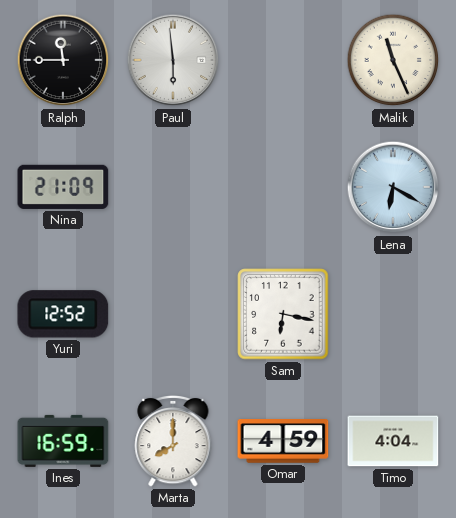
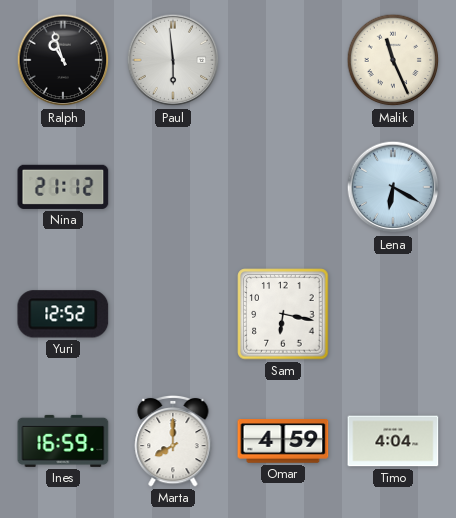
Ralph: 11:45 -> 10:57
Nina: 21:09 -> 21:12
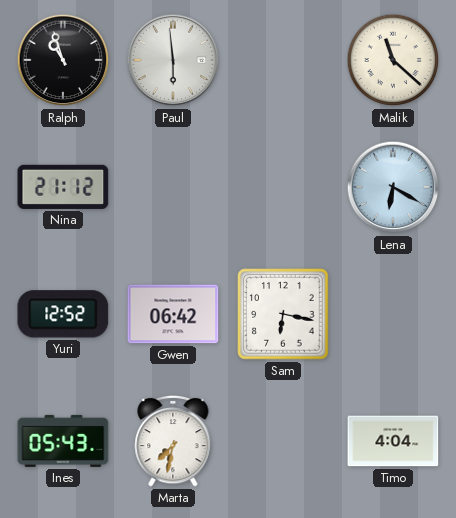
Malik: 11:26 -> 11:22
Gwen: none -> 06:42
Ines: 16:59 -> 05:43
Marta: 8:00 -> 7:32
Omar: 4:59 -> none
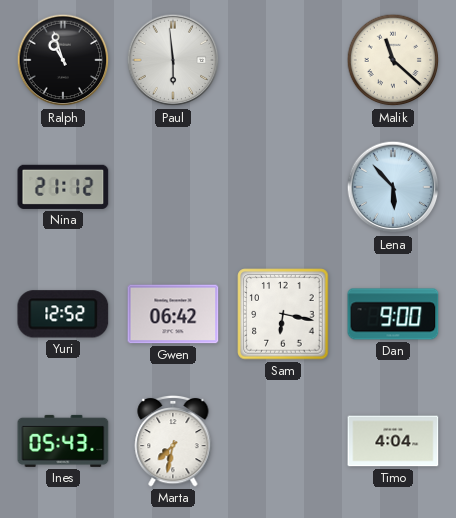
Lena: 6:20 -> 5:53
Dan: none -> 9:00
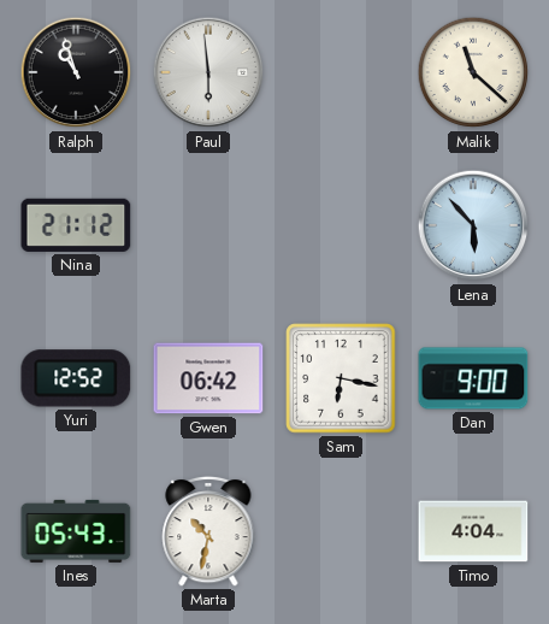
Marta: 7:32 -> 10:32
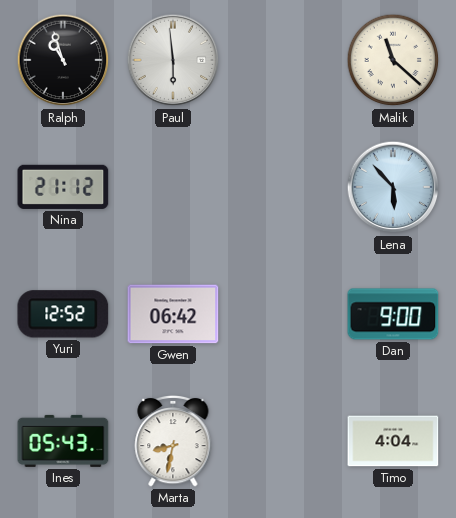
Sam: 6:17 -> none
Marta: 10:32 -> 8:32
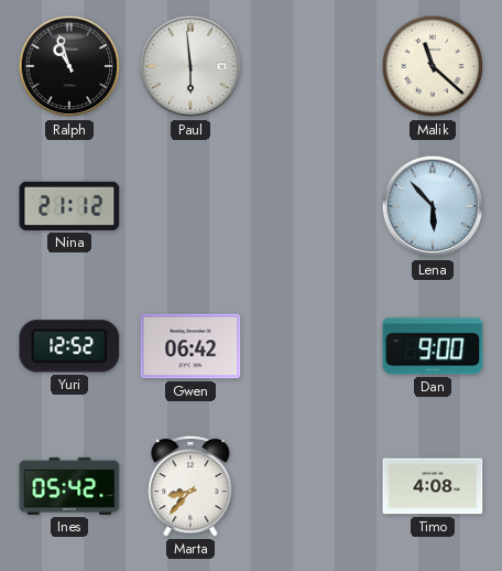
Ines: 05:43 -> 05:42
Marta: 8:32 -> 8:37
Timo: 4:04 -> 4:08
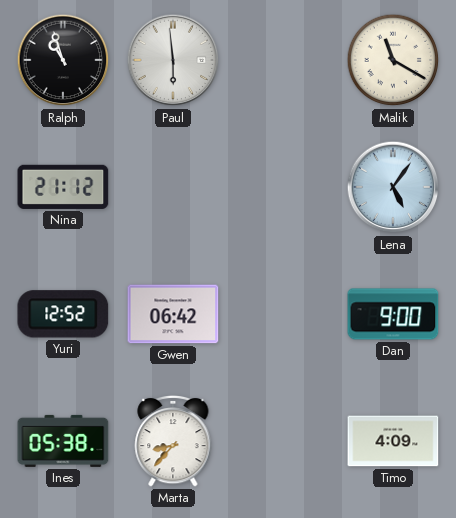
Malik: 11:22 -> 11:20
Lena: 5:53 -> 5:06
Ines: 05:42 -> 05:38
Timo: 4:08 -> 4:09
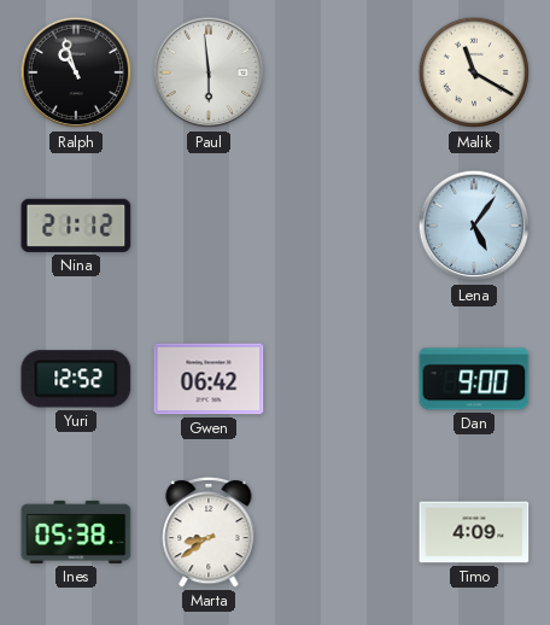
Marta: 8:37 -> 8:39
